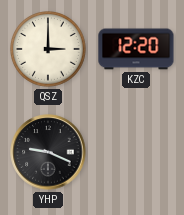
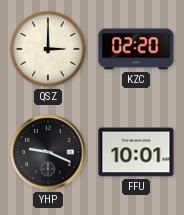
KZC: 12:20 -> 02:20
FFU: none -> 10:01
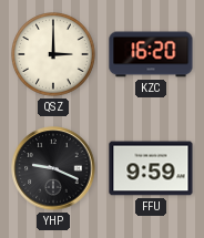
KZC: 02:20 -> 16:20
FFU: 10:01 -> 9:59
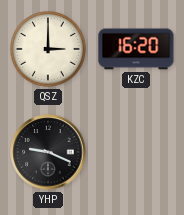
FFU: 9:59 -> none
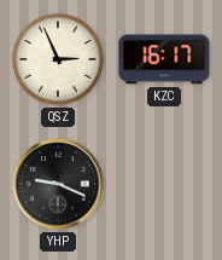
QSZ: 3:00 -> 2:56
KZC: 16:20 -> 16:17
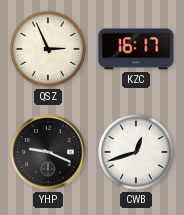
CWB: none -> 12:42
